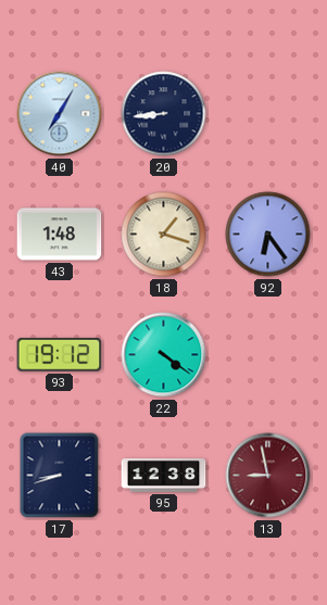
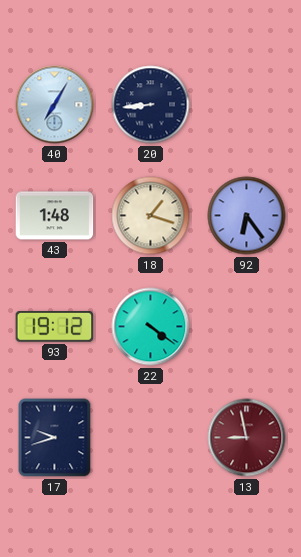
17: 8:42 -> 9:42
95: 12:38 -> none
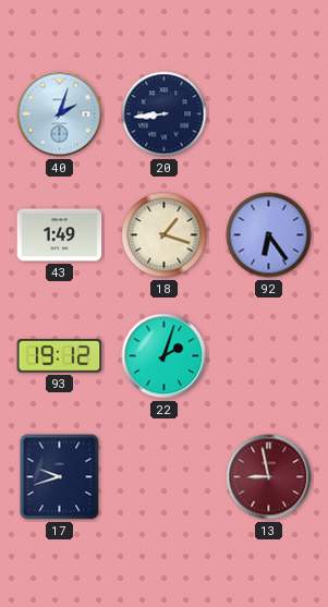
40: 7:05 -> 2:03
43: 1:48 -> 1:49
22: 4:21 -> 2:03
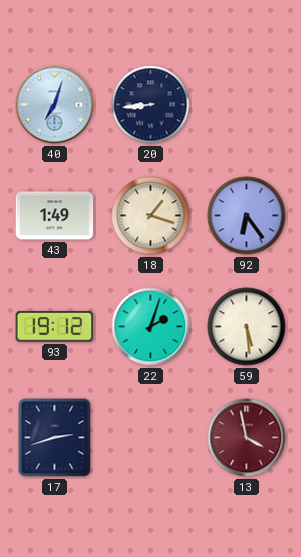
40: 2:03 -> 7:03
59: none -> 5:29
17: 9:42 -> 2:42
13: 8:58 -> 3:58
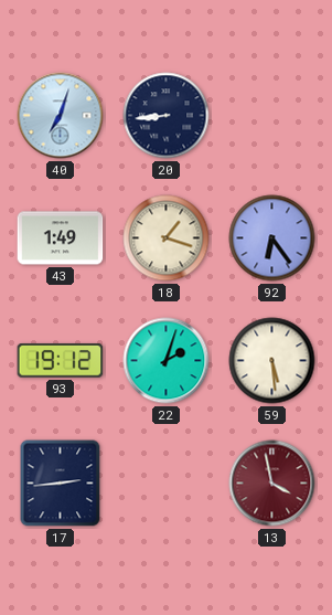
17: 2:42 -> 2:44
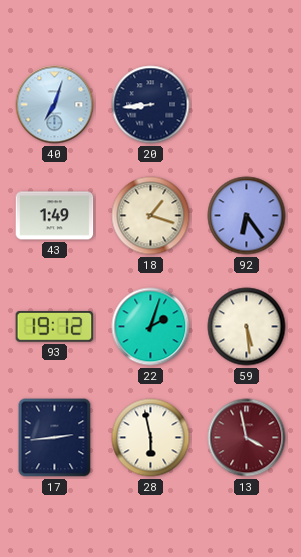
28: none -> 5:58
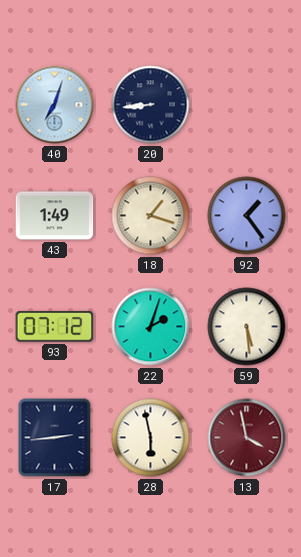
92: 6:24 -> 1:24
93: 19:12 -> 07:12
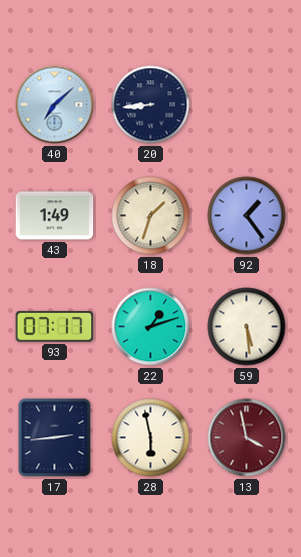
40: 7:03 -> 7:08
18: 1:18 -> 1:33
93: 07:12 -> 07:17
22: 2:03 -> 1:12
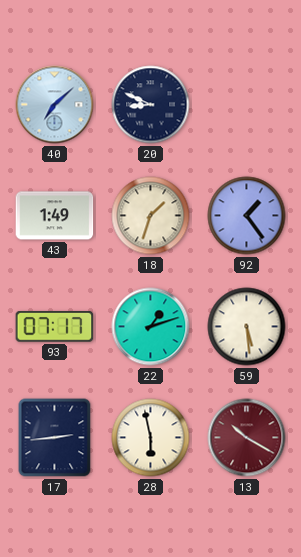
20: 8:44 -> 8:49
13: 3:58 -> 10:20
